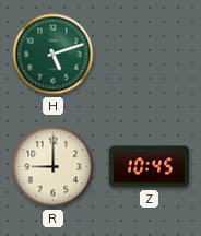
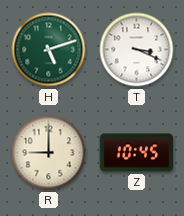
T: none -> 3:19
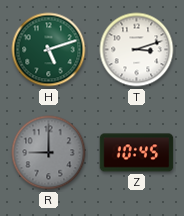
T: 3:19 -> 3:12
R dial: cream -> grey
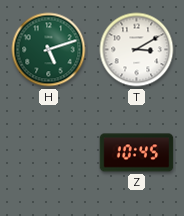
T: 3:12 -> 3:10
R: 9:00 -> none
